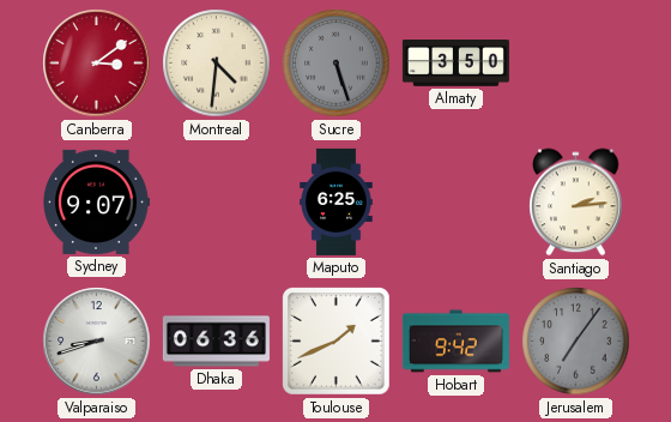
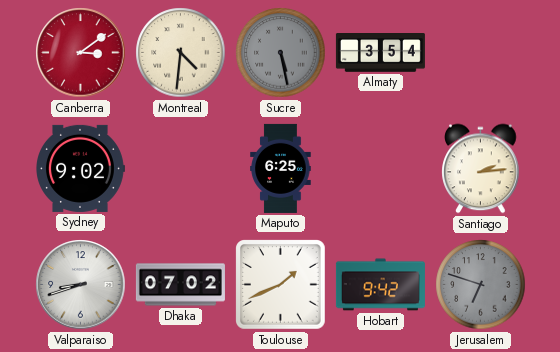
Sucre: 5:27 -> 5:28
Almaty: 3:50 -> 3:54
Sydney: 9:07 -> 9:02
Dhaka: 06:36 -> 07:02
Jerusalem: 7:06 -> 6:48
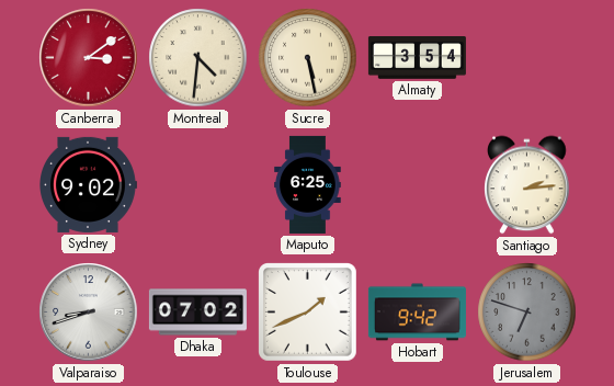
Sucre dial: grey -> cream
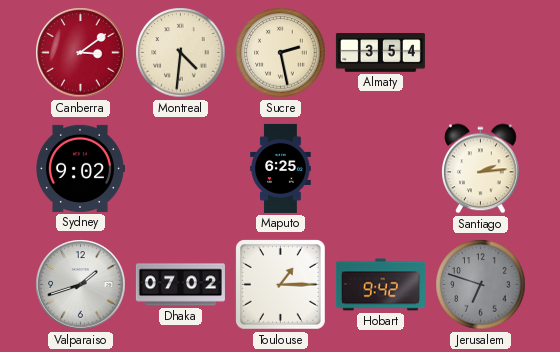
Sucre: 5:28 -> 2:28
Valparaiso: 8:42 -> 1:42
Toulouse: 1:41 -> 1:15
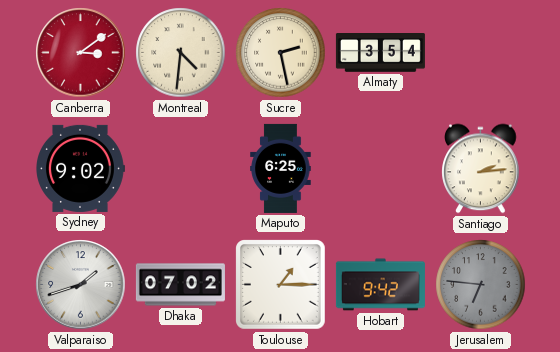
Jerusalem: 6:48 -> 6:46
